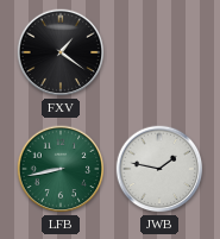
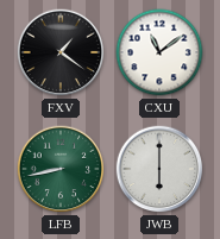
CXU: none -> 11:09
JWB: 1:47 -> 6:00
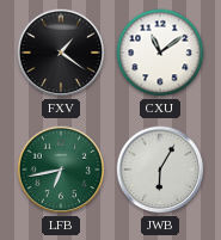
LFB: 8:43 -> 6:43
JWB: 6:00 -> 6:05
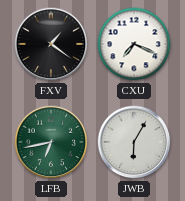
CXU: 11:09 -> 7:19
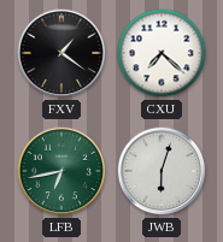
CXU: 7:19 -> 7:22
JWB: 6:05 -> 6:03
